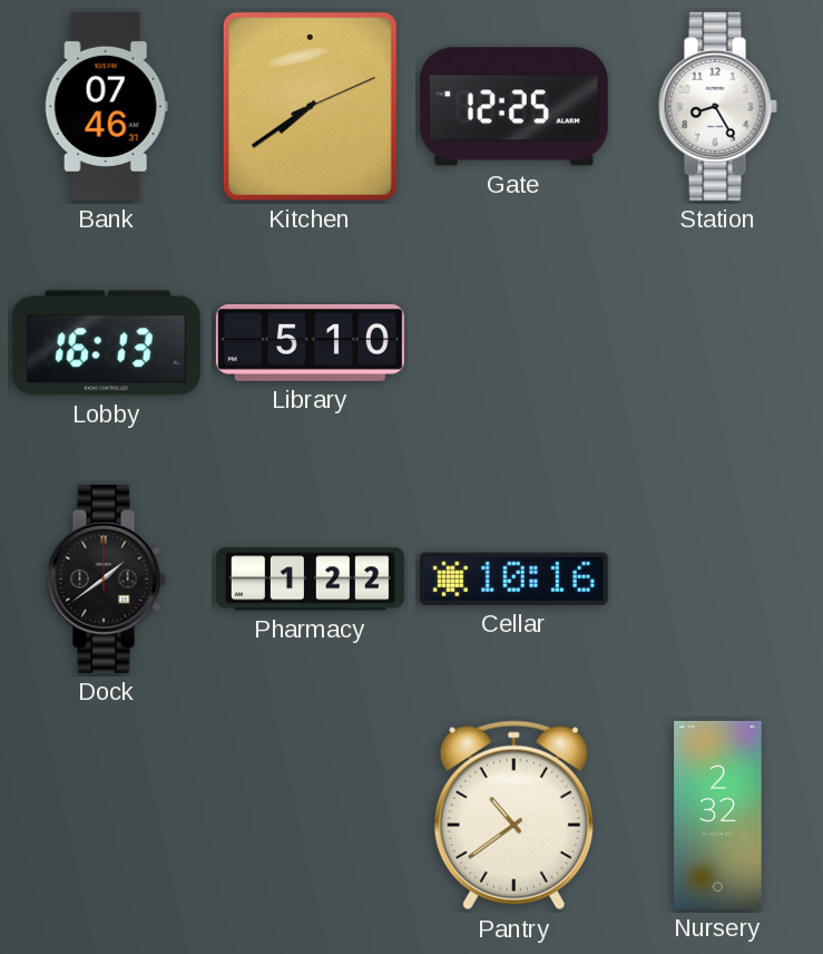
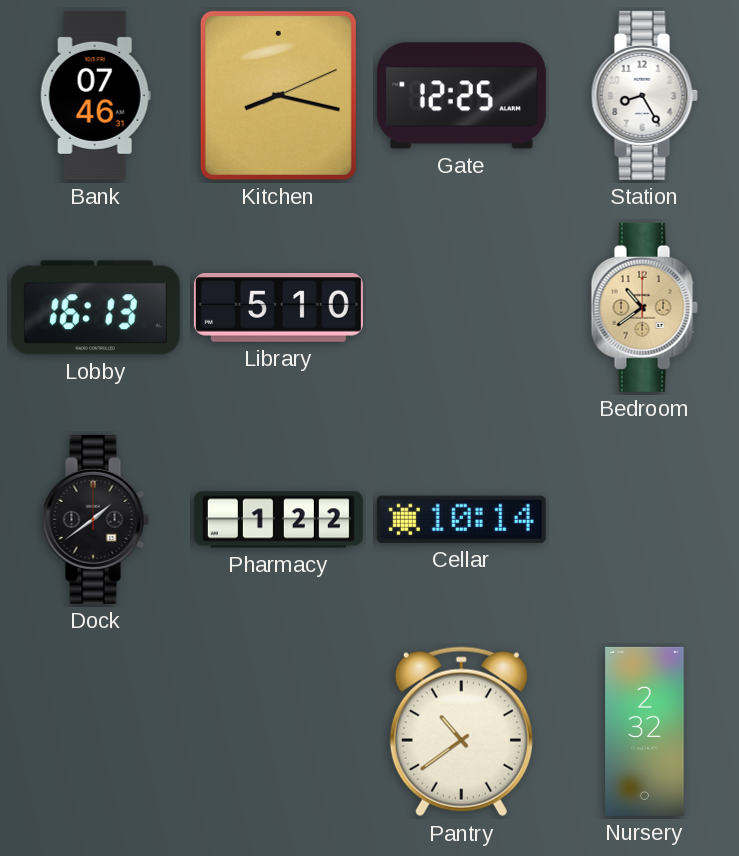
Kitchen: 7:39 -> 8:17
Bedroom: none -> 10:39
Cellar: 10:16 -> 10:14
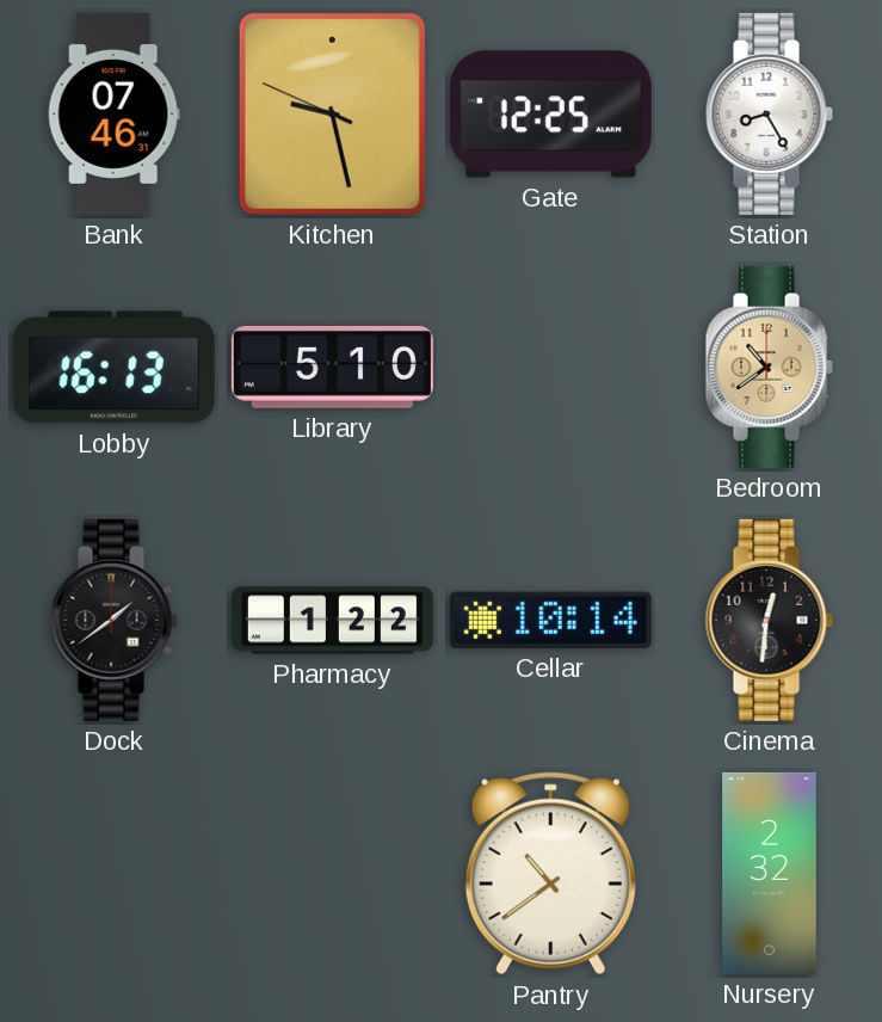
Kitchen: 8:17 -> 9:27
Cinema: none -> 12:31
